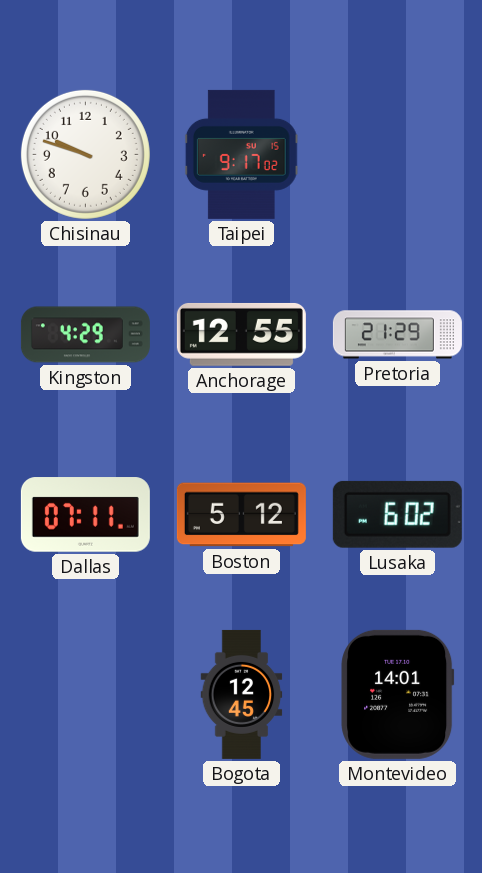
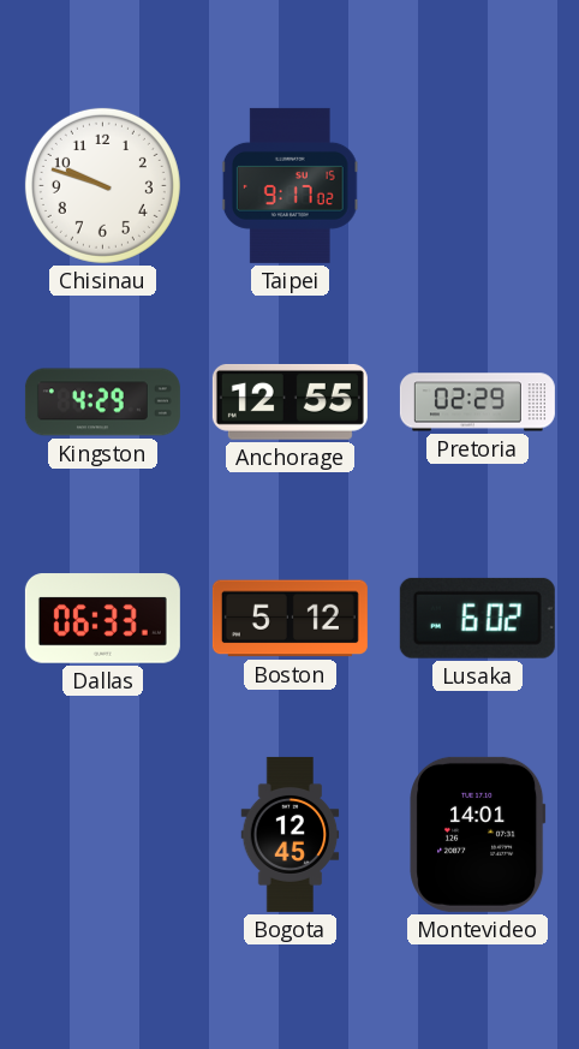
Pretoria: 21:29 -> 02:29
Dallas: 07:11 -> 06:33
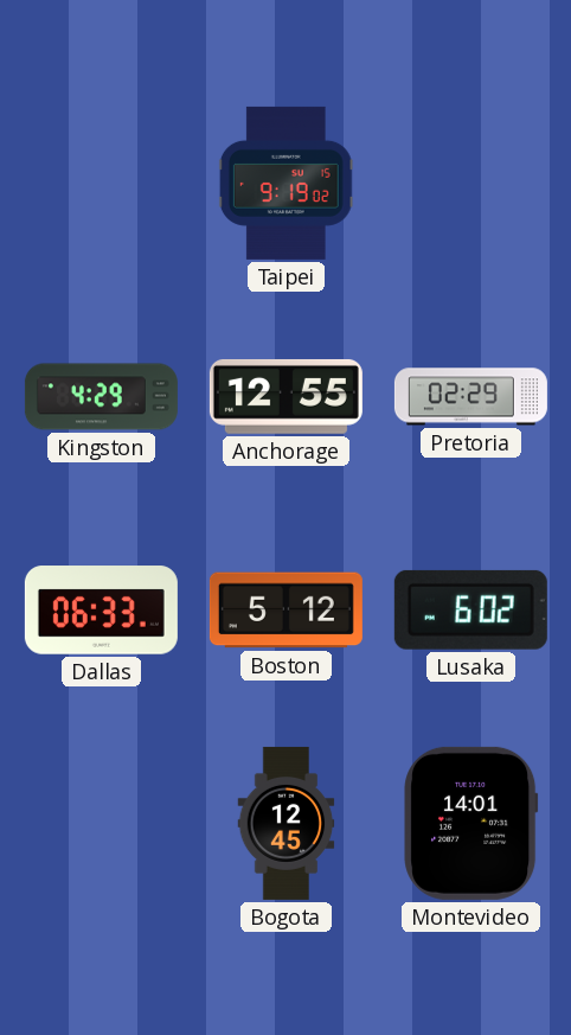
Chisinau: 9:48 -> none
Taipei: 9:17 -> 9:19
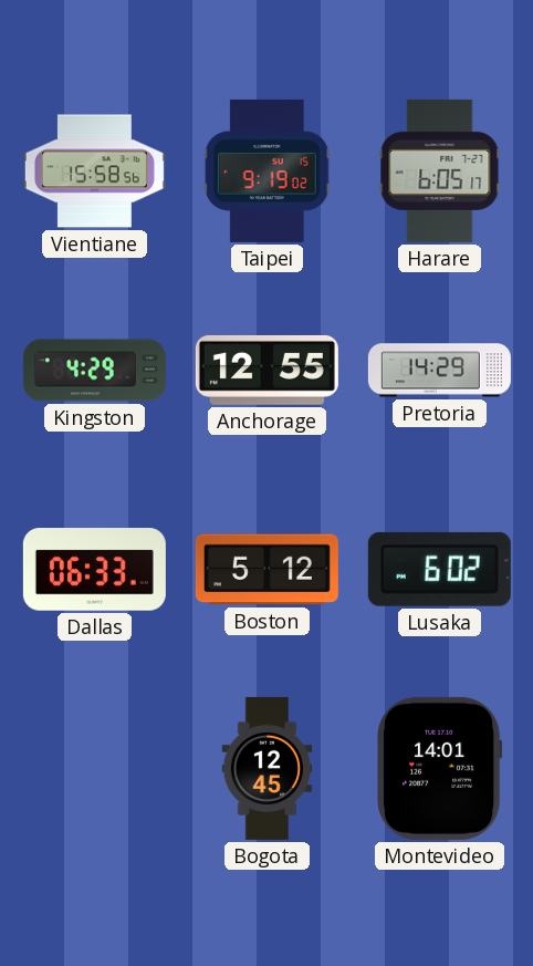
Vientiane: none -> 15:58
Harare: none -> 6:05
Pretoria: 02:29 -> 14:29
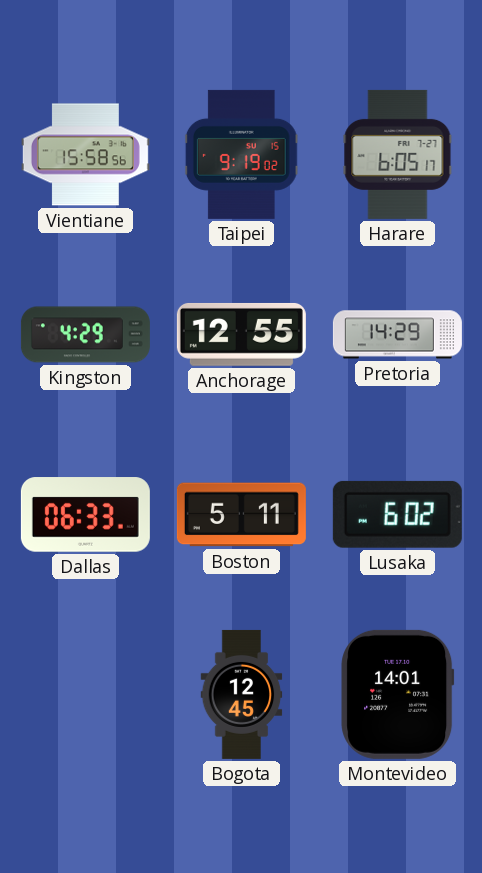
Boston: 5:12 -> 5:11
